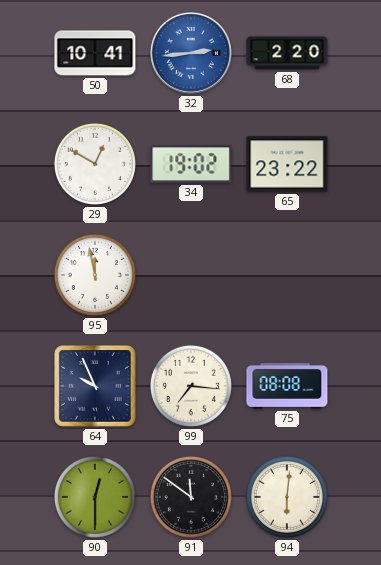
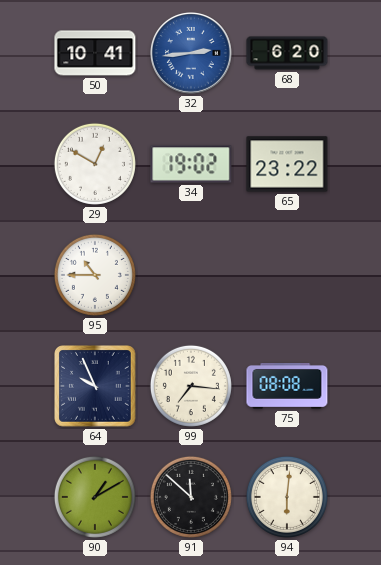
68: 2:20 -> 6:20
95: 11:58 -> 10:45
90: 12:30 -> 1:10
91: 11:51 -> 11:52
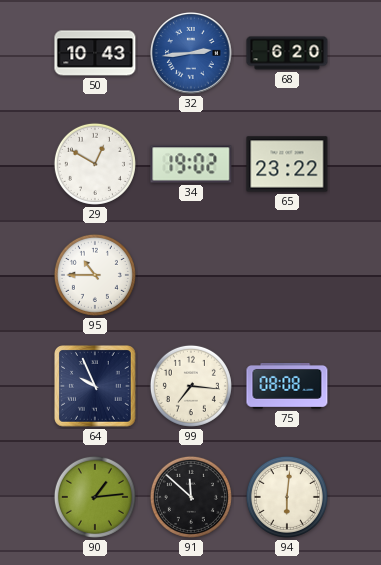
50: 10:41 -> 10:43
90: 1:10 -> 1:14
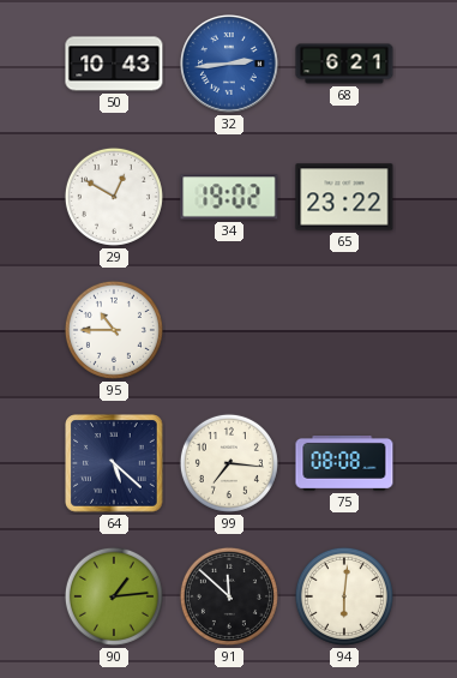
68: 6:20 -> 6:21
64: 9:56 -> 5:22
